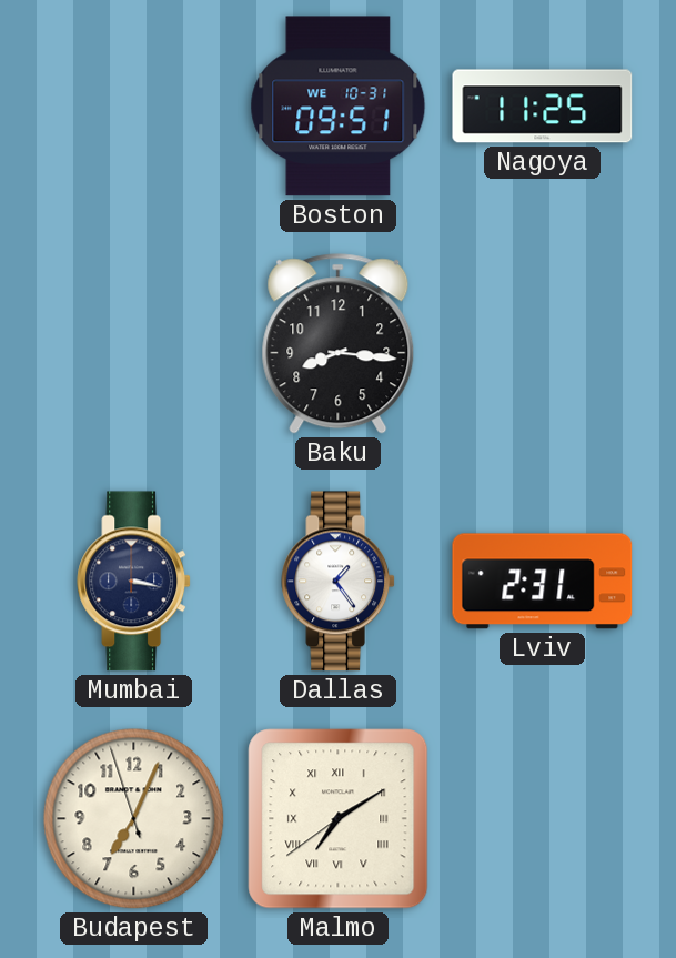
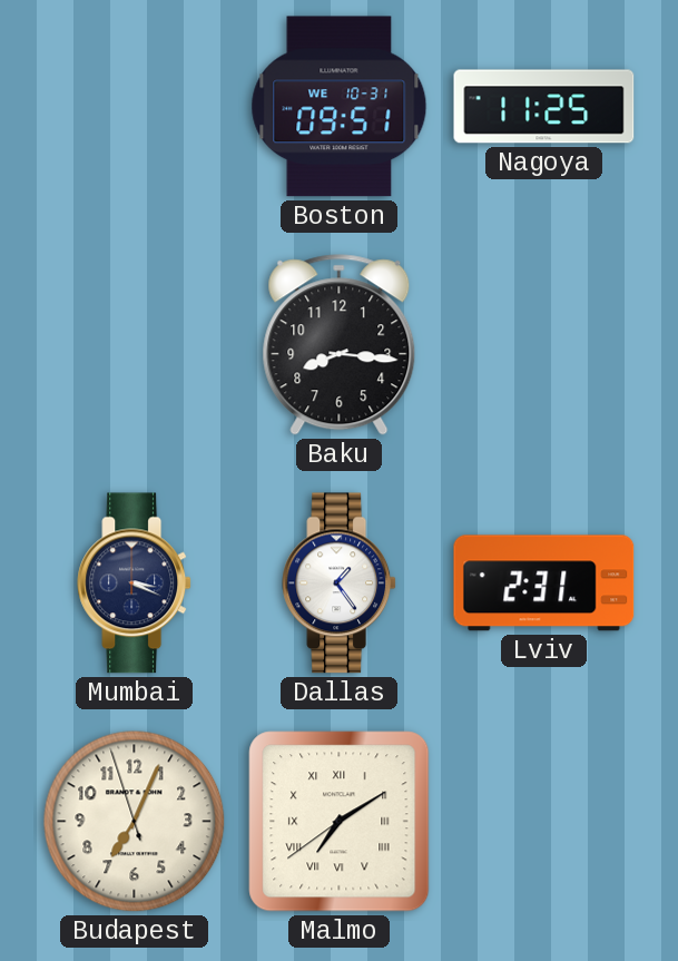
Mumbai: 3:17 -> 3:19
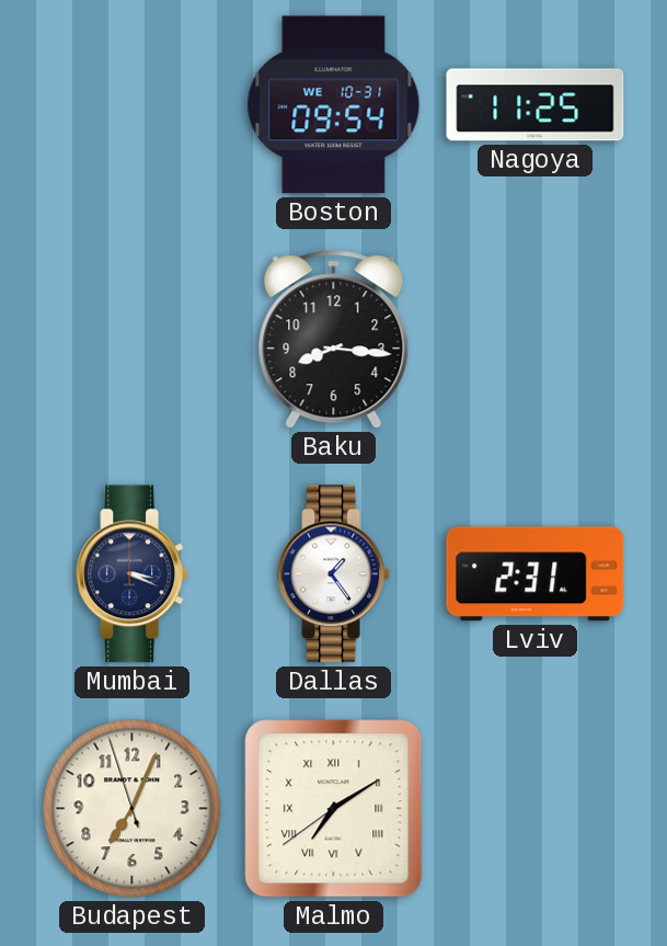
Boston: 09:51 -> 09:54
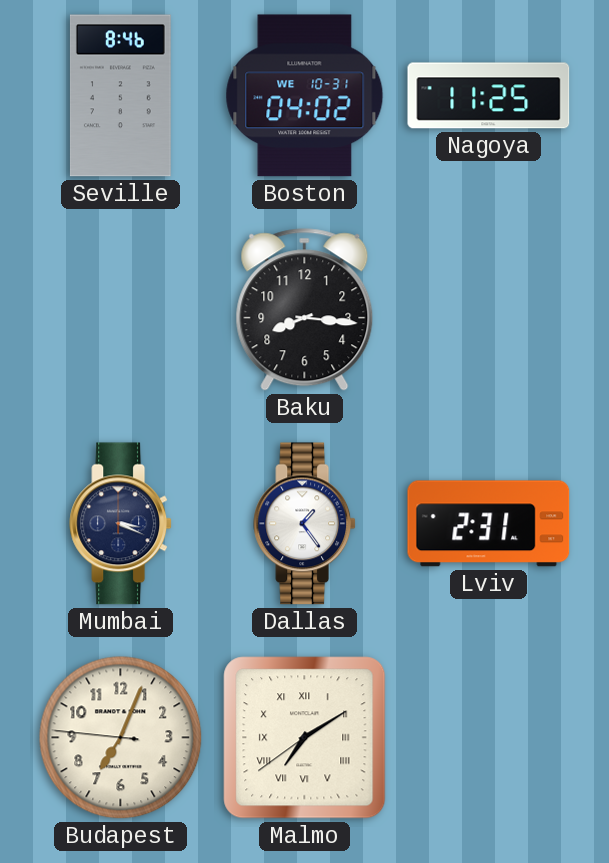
Seville: none -> 8:46
Boston: 09:54 -> 04:02
Budapest: 7:03:57 -> 7:03:46
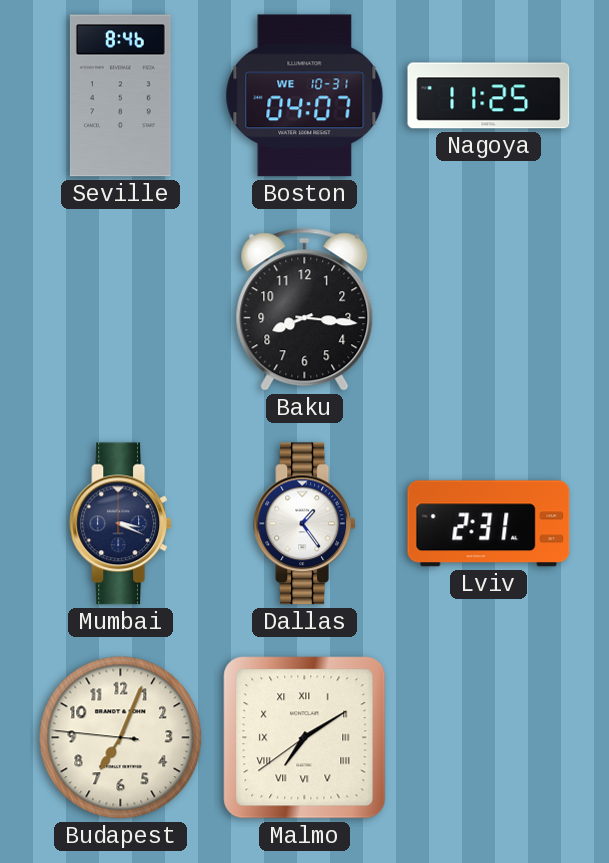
Boston: 04:02 -> 04:07
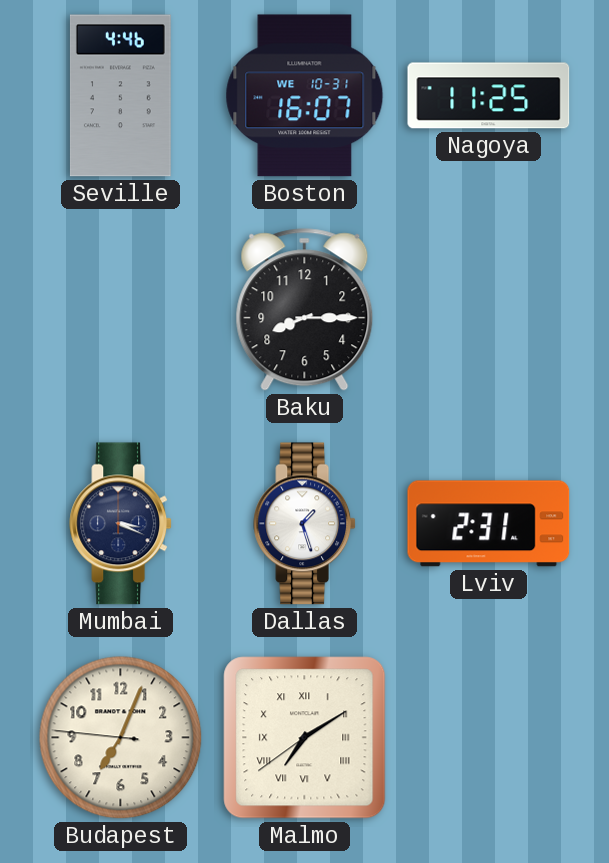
Seville: 8:46 -> 4:46
Boston: 04:07 -> 16:07
Baku: 8:16 -> 8:15
Dallas: 1:24 -> 1:27
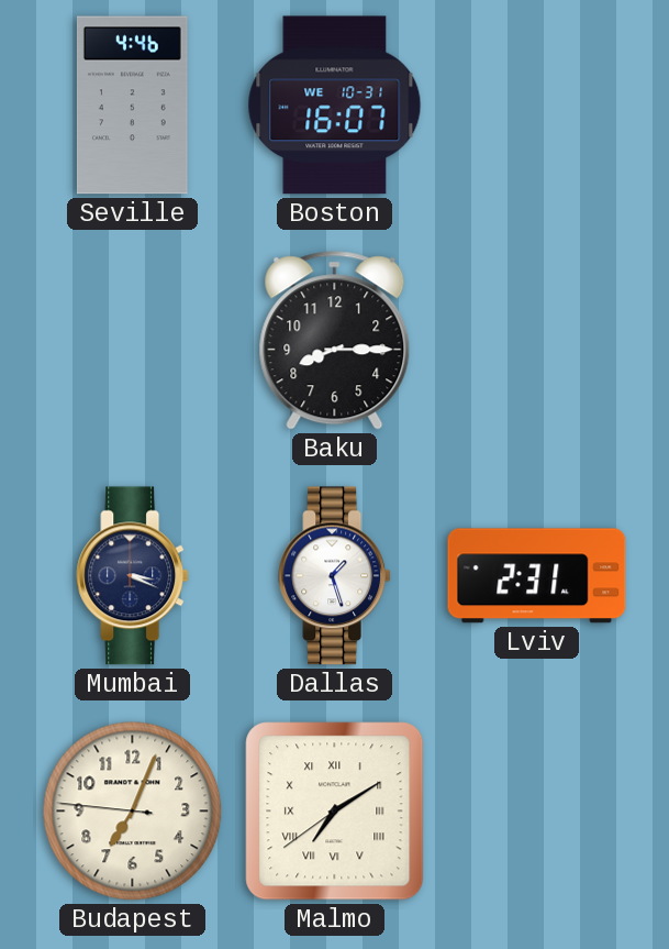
Nagoya: 11:25 -> none
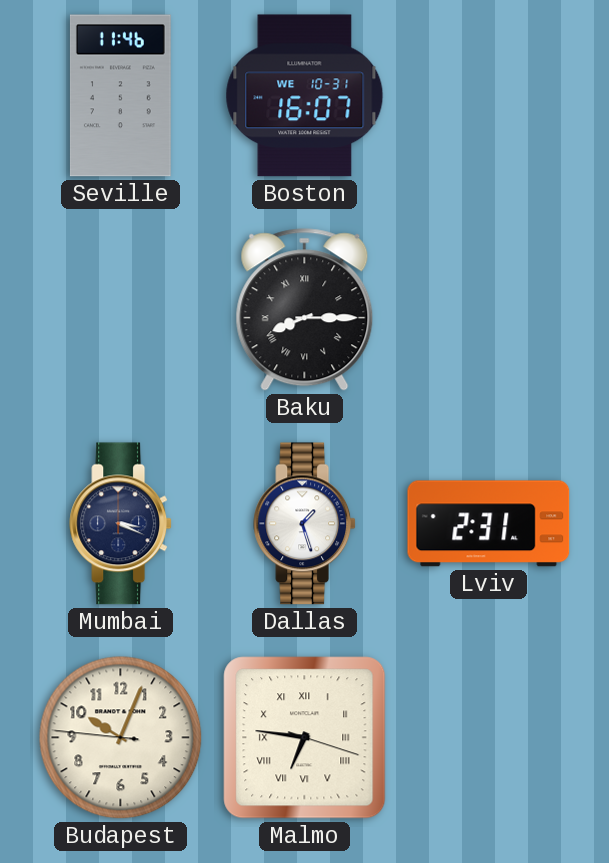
Seville: 4:46 -> 11:46
Baku numerals: Arabic -> Roman
Budapest: 7:03 -> 10:03
Malmo: 7:09 -> 6:46
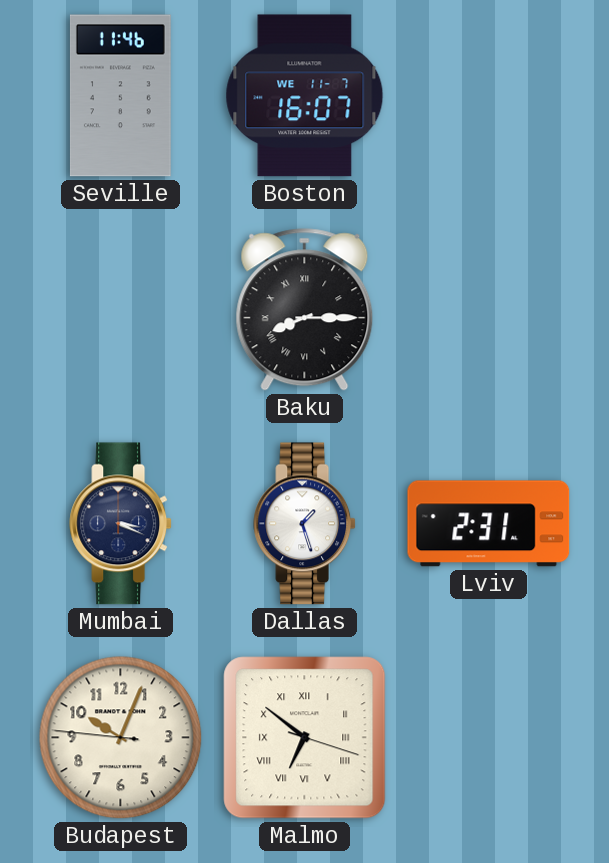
Boston date: WE 10-31 -> WE 11-7
Malmo: 6:46 -> 6:51
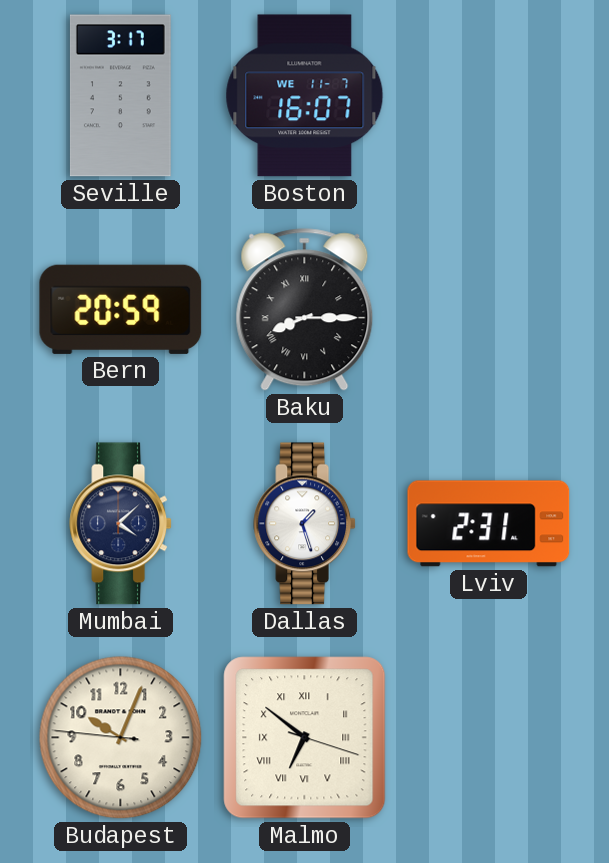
Seville: 11:46 -> 3:17
Bern: none -> 20:59
Mumbai: 3:19 -> 4:08
